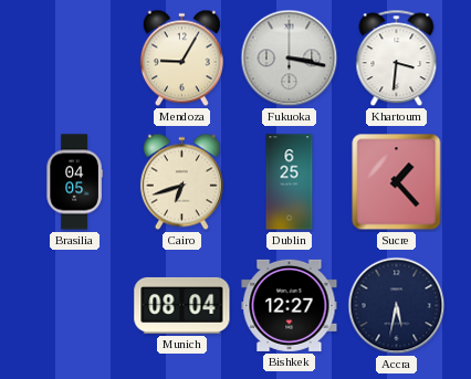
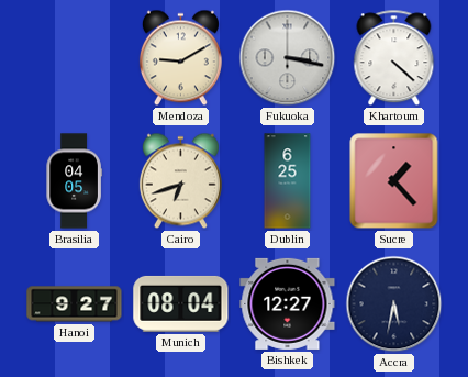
Mendoza: 9:05 -> 9:10
Khartoum: 3:31 -> 4:22
Hanoi: none -> 9:27
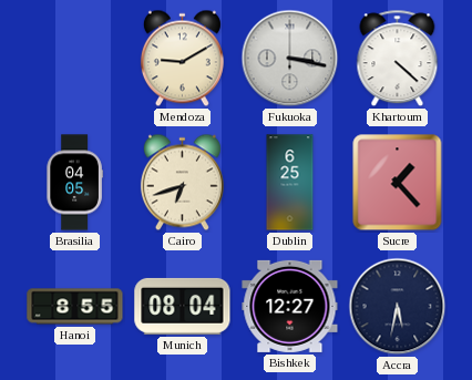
Hanoi: 9:27 -> 8:55
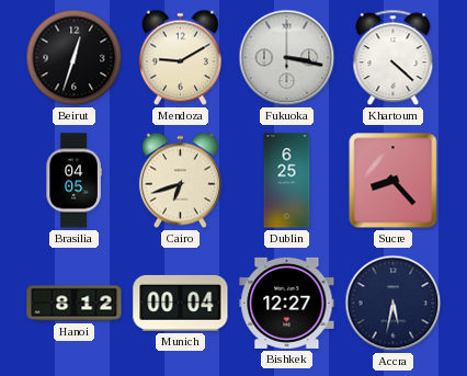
Beirut: none -> 12:33
Sucre: 1:23 -> 8:23
Hanoi: 8:55 -> 8:12
Munich: 08:04 -> 00:04
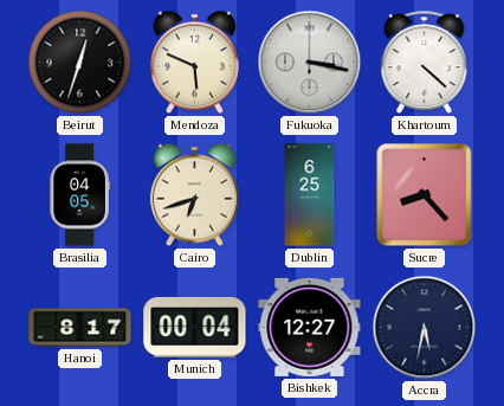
Mendoza: 9:10 -> 5:49
Hanoi: 8:12 -> 8:17
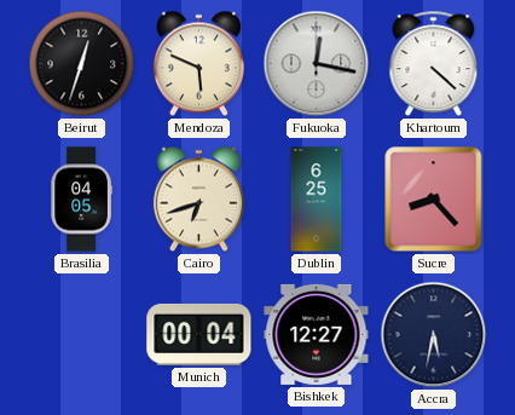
Fukuoka: 3:17 -> 12:17
Hanoi: 8:17 -> none
